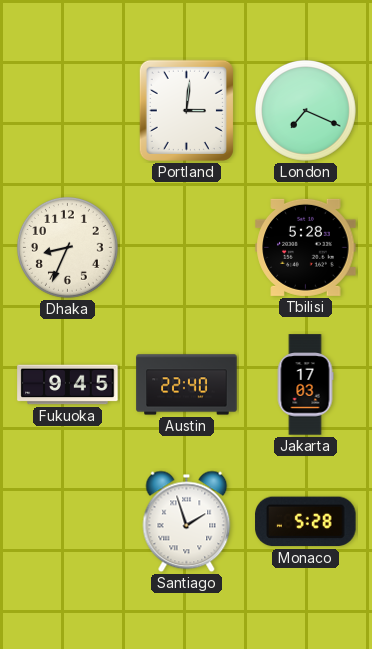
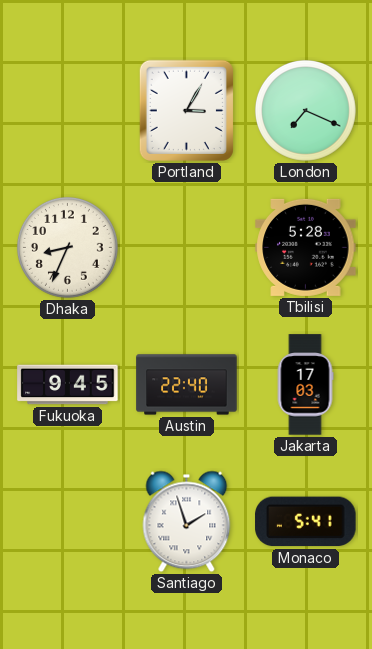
Portland: 3:01 -> 3:05
Monaco: 5:28 -> 5:41
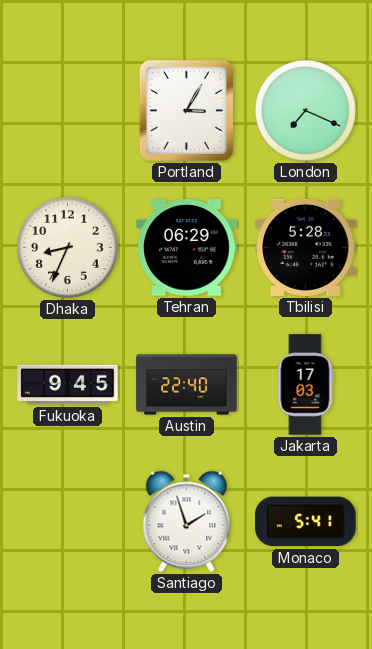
Tehran: none -> 06:29
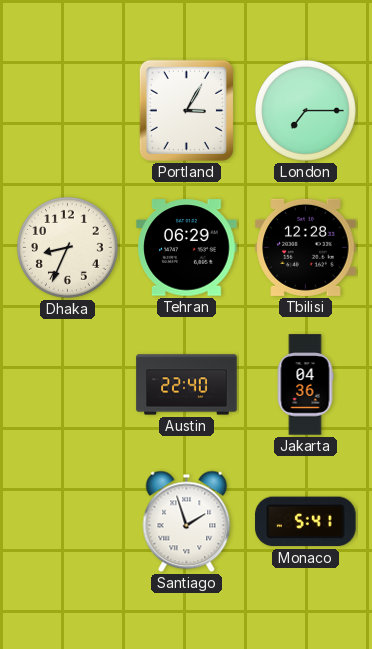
London: 7:19 -> 7:15
Tbilisi: 5:28 -> 12:28
Fukuoka: 9:45 -> none
Jakarta: 17:03 -> 04:36
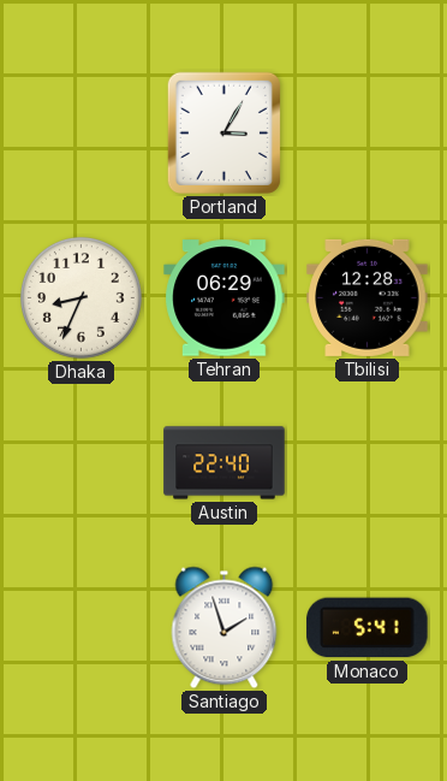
London: 7:15 -> none
Jakarta: 04:36 -> none
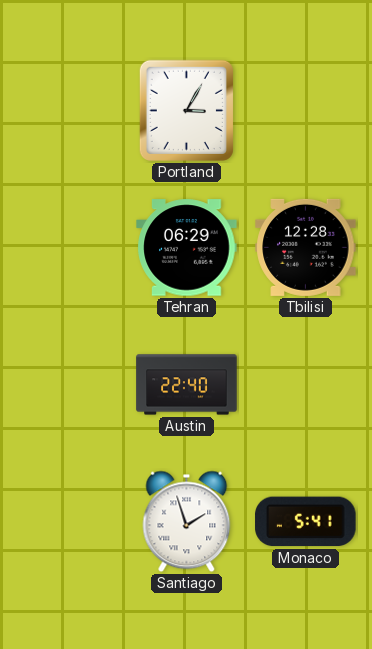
Dhaka: 8:34 -> none
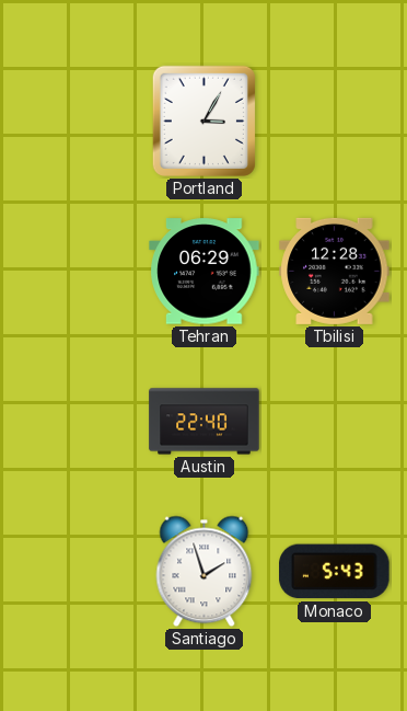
Monaco: 5:41 -> 5:43
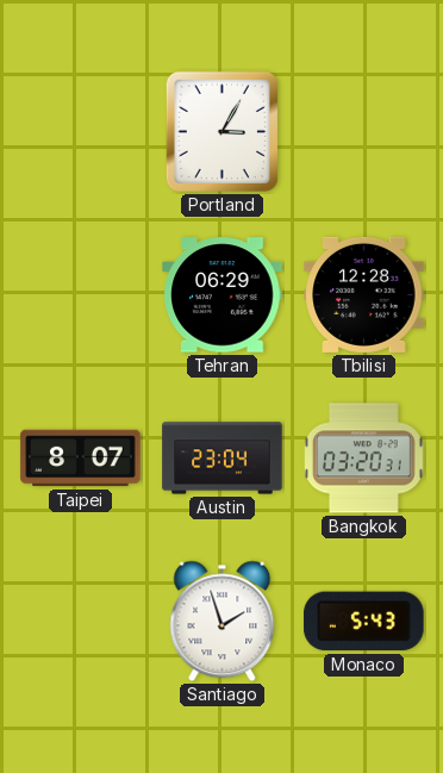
Taipei: none -> 8:07
Austin: 22:40 -> 23:04
Bangkok: none -> 03:20
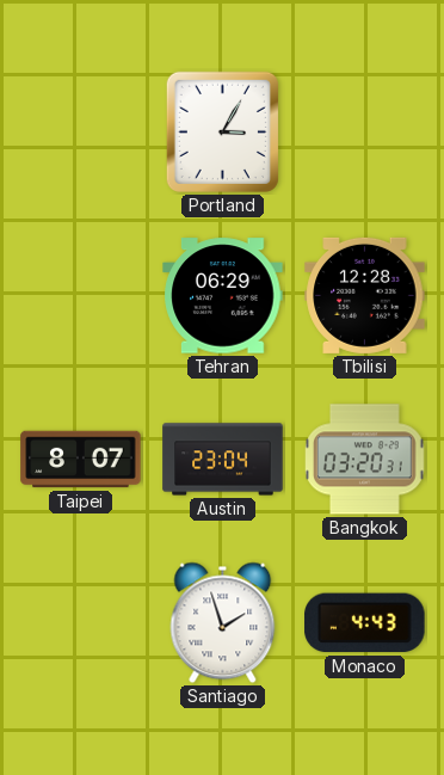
Monaco: 5:43 -> 4:43
